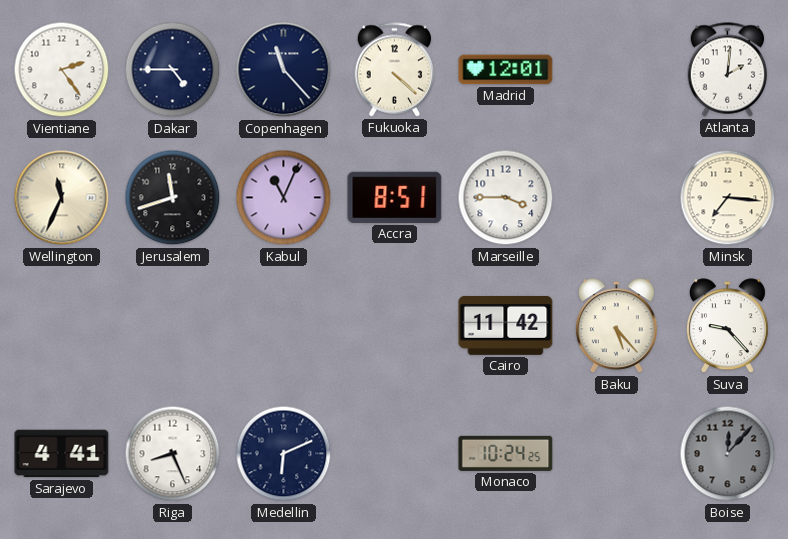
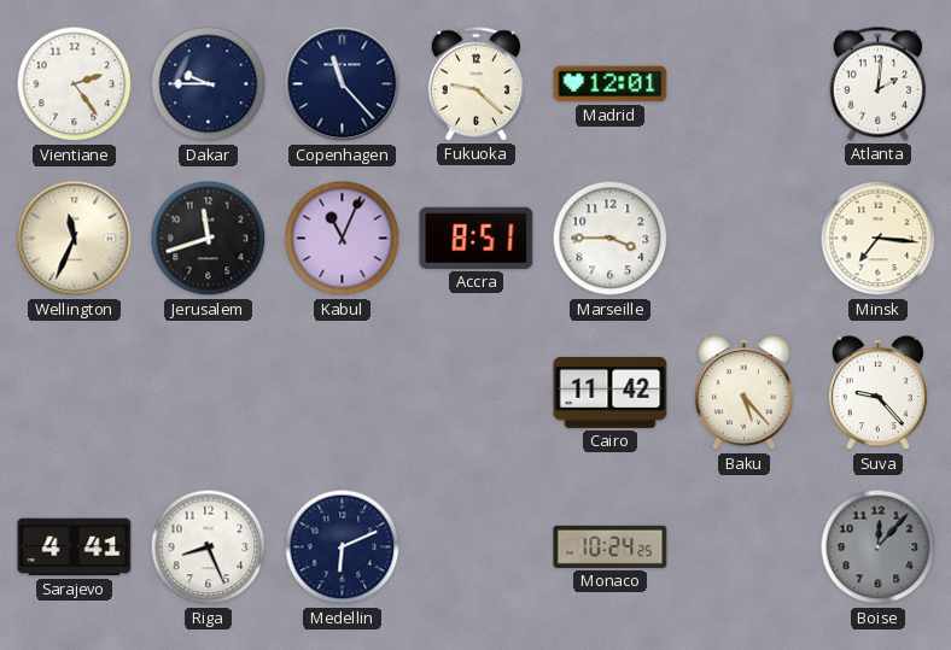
Dakar: 4:45 -> 9:45
Fukuoka: 4:22 -> 9:22
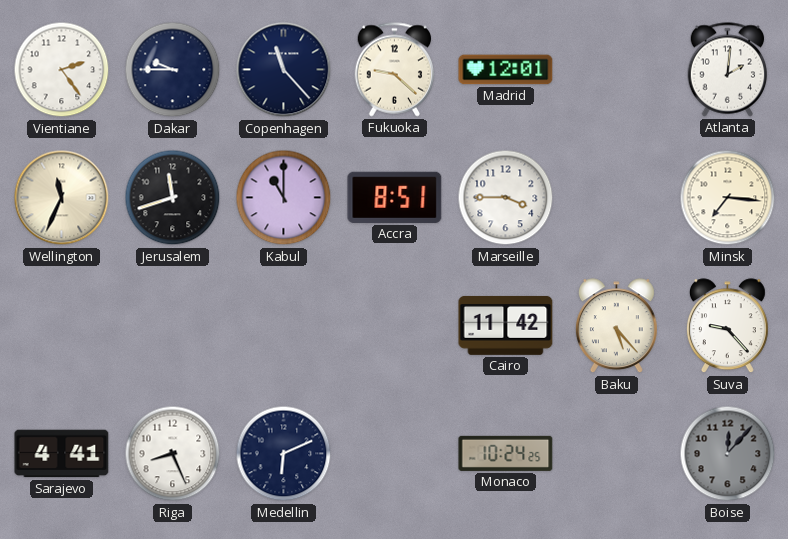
Kabul: 11:04 -> 11:00
